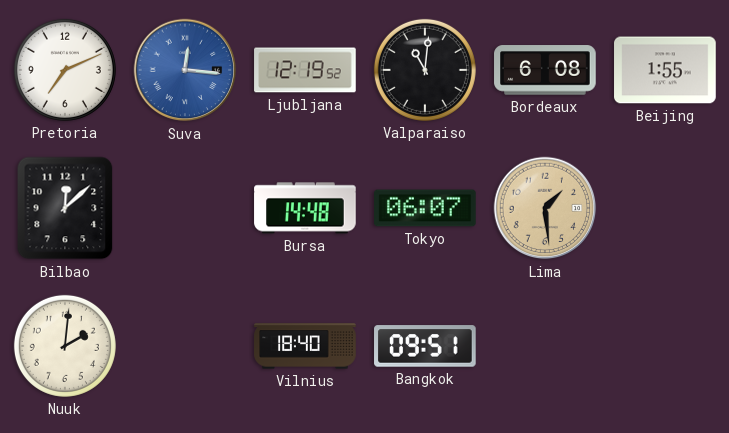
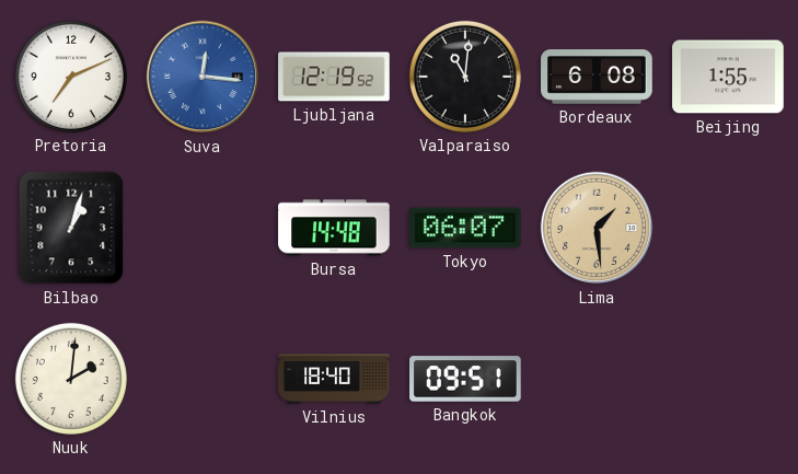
Bilbao: 12:08 -> 1:03
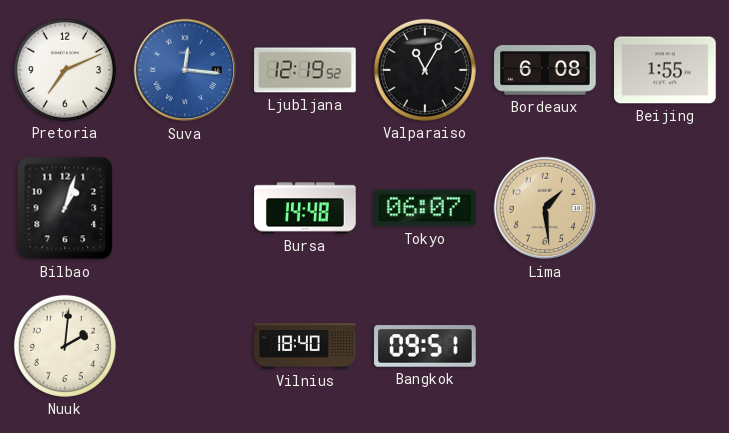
Valparaiso: 11:01 -> 11:05
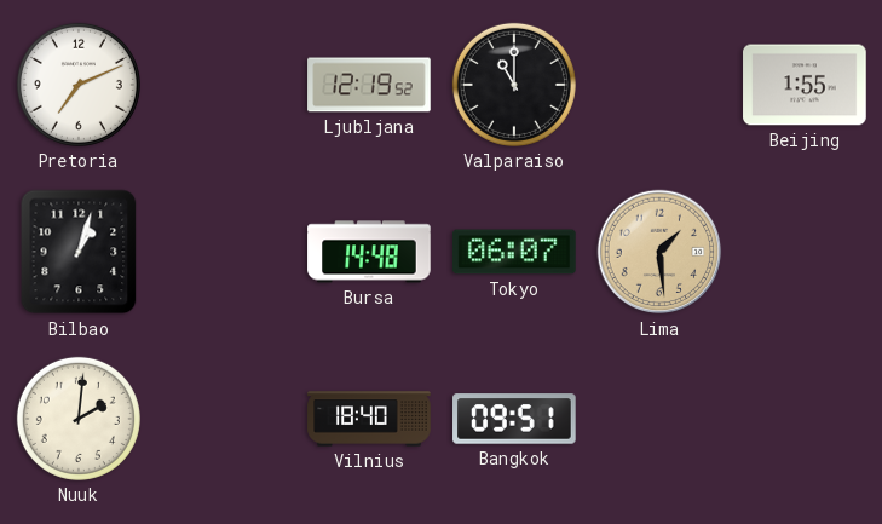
Suva: 12:16 -> none
Valparaiso: 11:05 -> 11:00
Bordeaux: 6:08 -> none
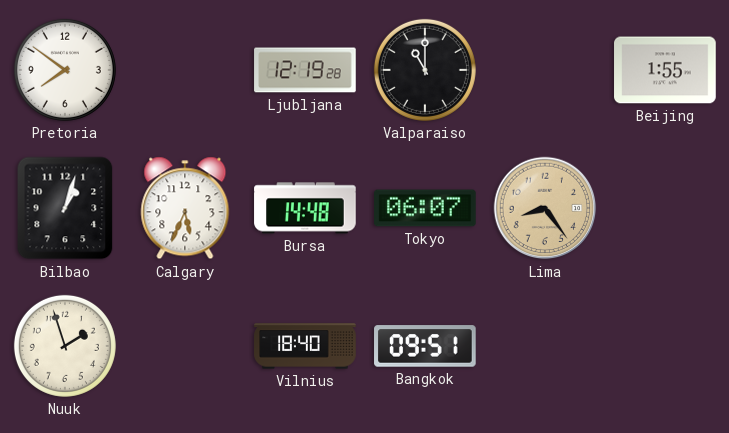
Pretoria: 7:11 -> 7:51
Ljubljana: 12:19:52 -> 12:19:28
Calgary: none -> 5:34
Lima: 1:29 -> 8:24
Nuuk: 2:01 -> 1:57
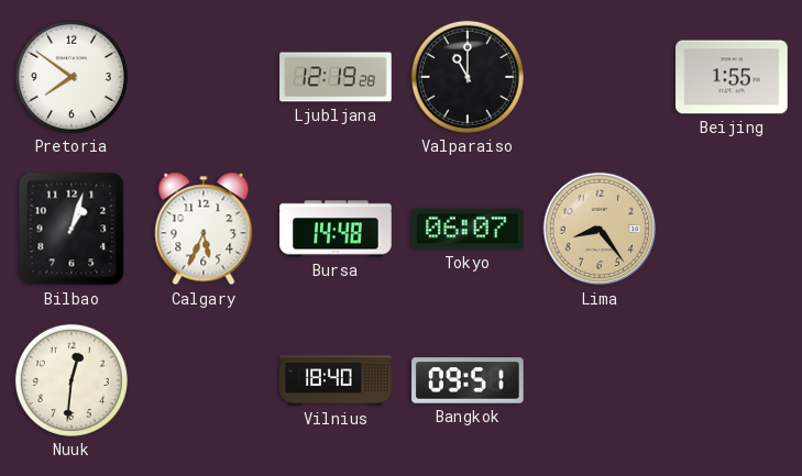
Nuuk: 1:57 -> 12:31
